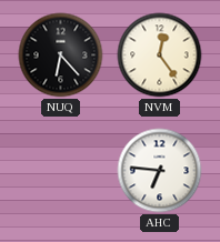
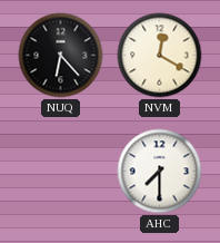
NVM: 12:24 -> 12:20
AHC: 6:46 -> 7:30
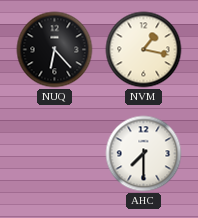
NVM: 12:20 -> 1:17
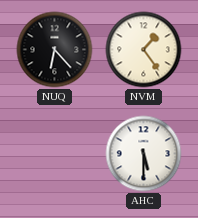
NVM: 1:17 -> 1:24
AHC: 7:30 -> 5:30
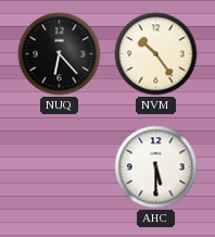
NVM: 1:24 -> 10:24
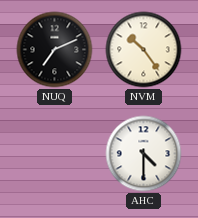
NUQ: 6:23 -> 7:11
AHC: 5:30 -> 4:30
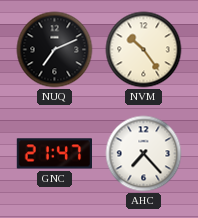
GNC: none -> 21:47
AHC: 4:30 -> 7:23
